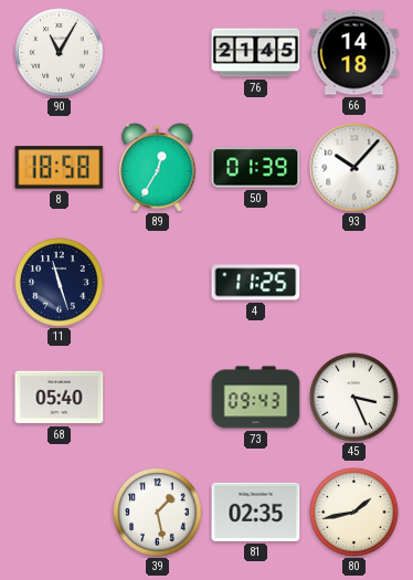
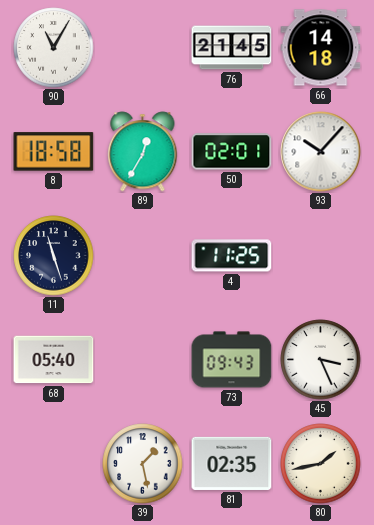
50: 01:39 -> 02:01
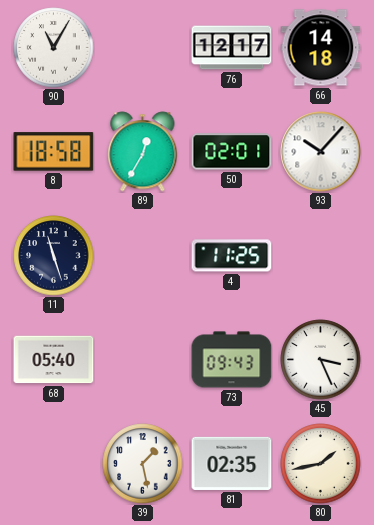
76: 21:45 -> 12:17
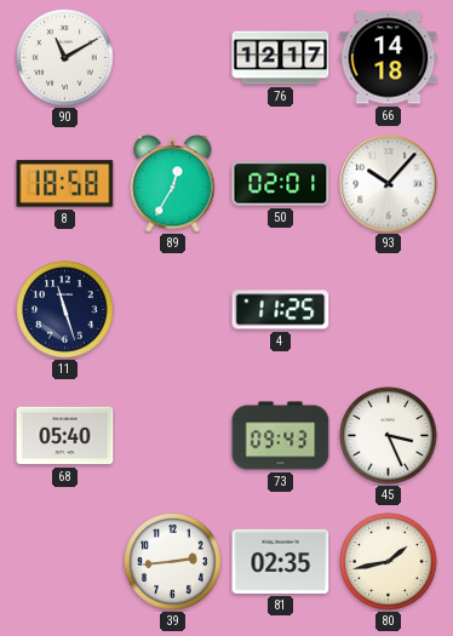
90: 11:05 -> 11:10
39: 1:28 -> 2:44
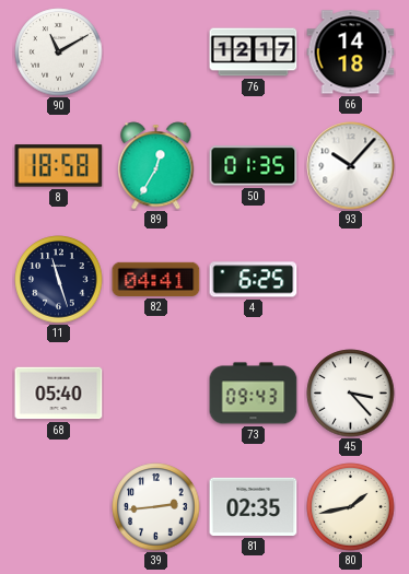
50: 02:01 -> 01:35
82: none -> 04:41
4: 11:25 -> 6:25
45: 3:26 -> 3:23
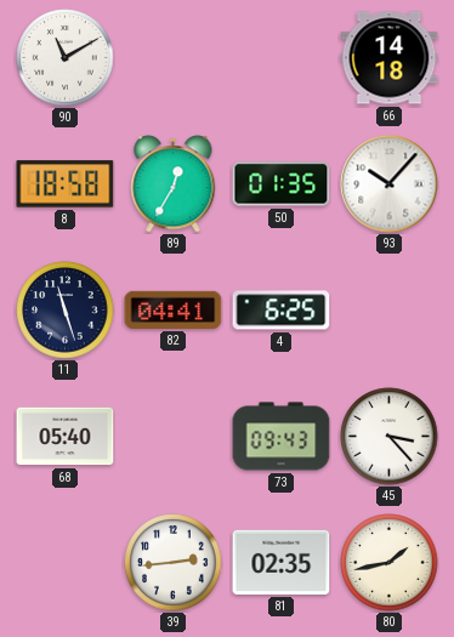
76: 12:17 -> none
